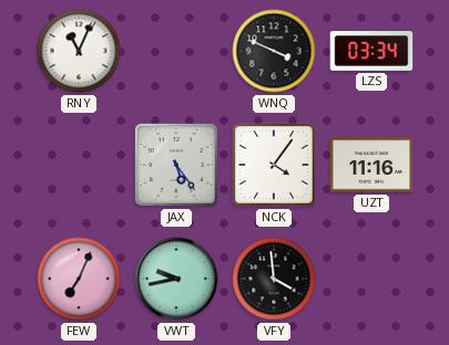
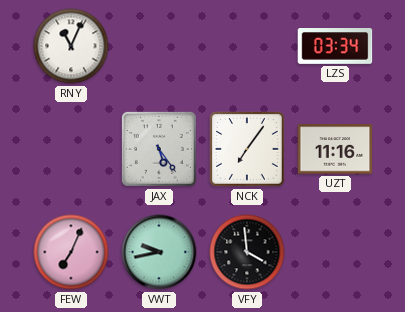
WNQ: 3:49 -> none
NCK: 4:06 -> 7:06
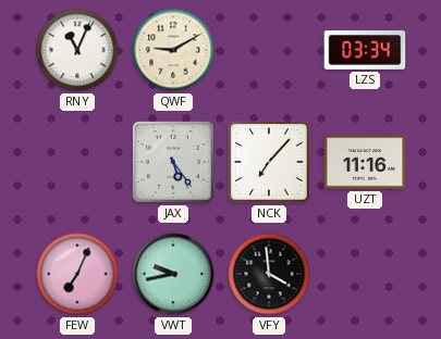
QWF: none -> 9:10
NCK: 7:06 -> 7:07
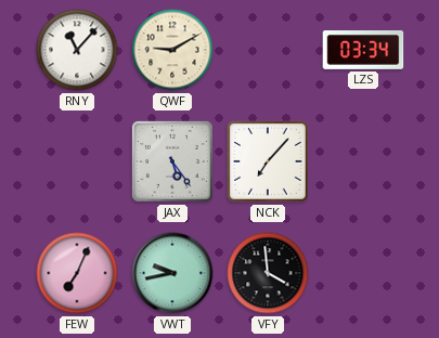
RNY: 11:04 -> 11:07
UZT: 11:16 -> none
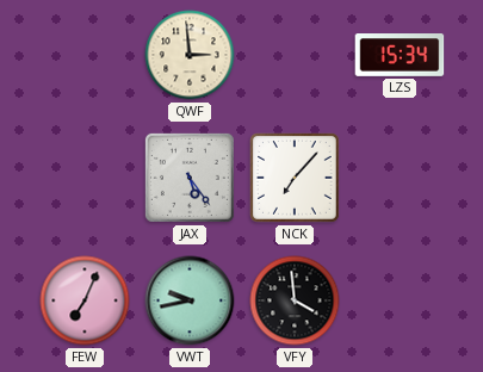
RNY: 11:07 -> none
QWF: 9:10 -> 2:59
LZS: 03:34 -> 15:34
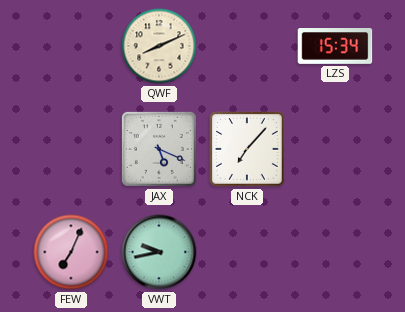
QWF: 2:59 -> 8:11
JAX: 5:24 -> 5:19
VFY: 3:59 -> none
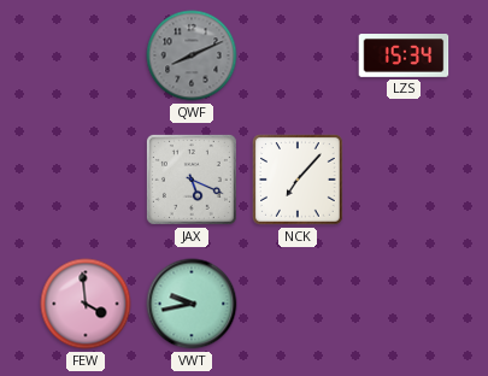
QWF dial: cream -> grey
FEW: 7:04 -> 3:59
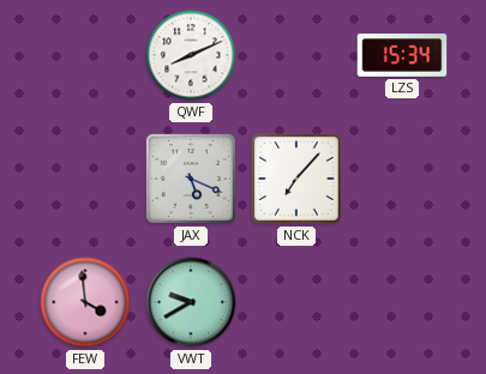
QWF dial: grey -> white
VWT: 9:43 -> 9:40
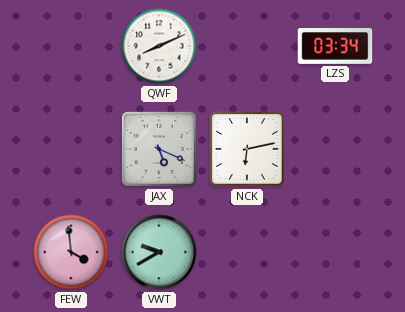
LZS: 15:34 -> 03:34
NCK: 7:07 -> 6:13
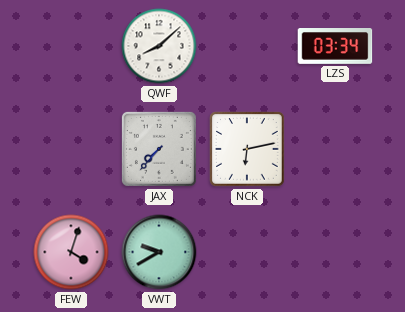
QWF: 8:11 -> 8:08
JAX: 5:19 -> 7:37
FEW: 3:59 -> 4:03
